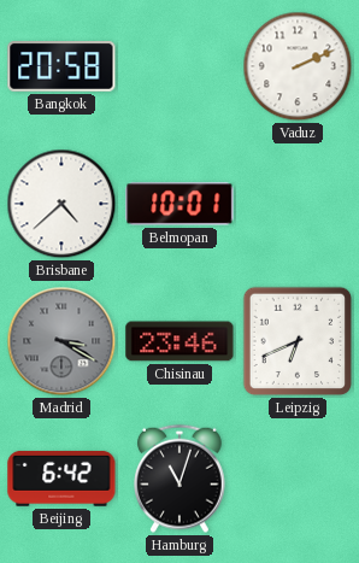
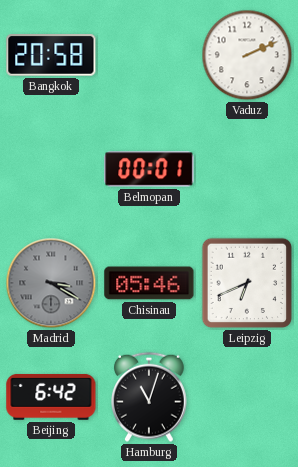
Brisbane: 4:38 -> none
Belmopan: 10:01 -> 00:01
Chisinau: 23:46 -> 05:46
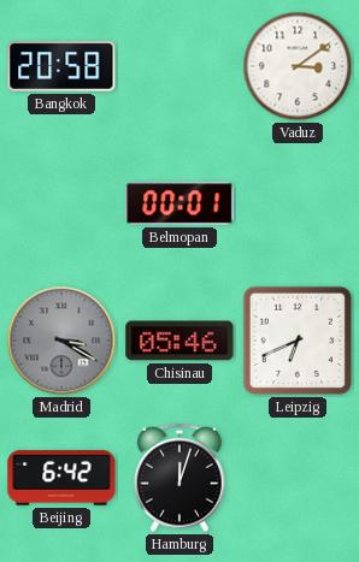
Vaduz: 2:11 -> 3:09
Hamburg: 11:03 -> 12:03
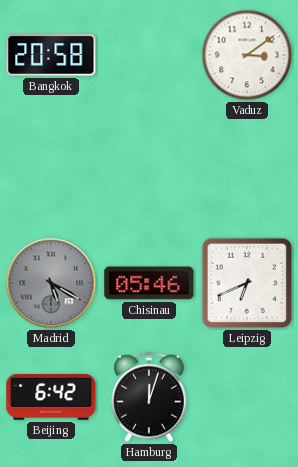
Belmopan: 00:01 -> none
Madrid: 3:20 -> 5:20
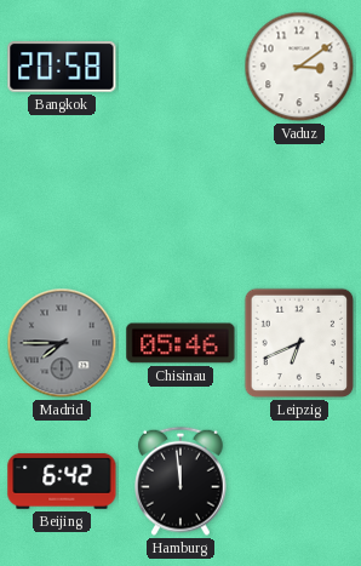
Madrid: 5:20 -> 7:45
Hamburg: 12:03 -> 11:59
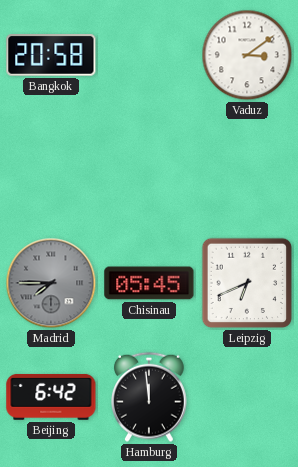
Chisinau: 05:46 -> 05:45
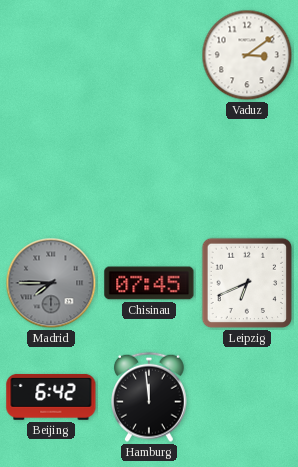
Bangkok: 20:58 -> none
Chisinau: 05:45 -> 07:45
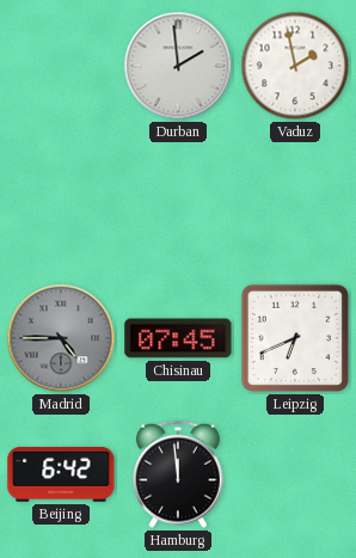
Durban: none -> 1:59
Vaduz: 3:09 -> 1:58
Madrid: 7:45 -> 4:45
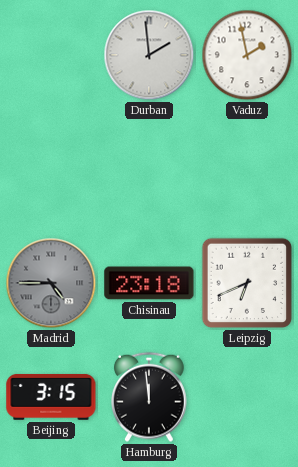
Chisinau: 07:45 -> 23:18
Beijing: 6:42 -> 3:15
